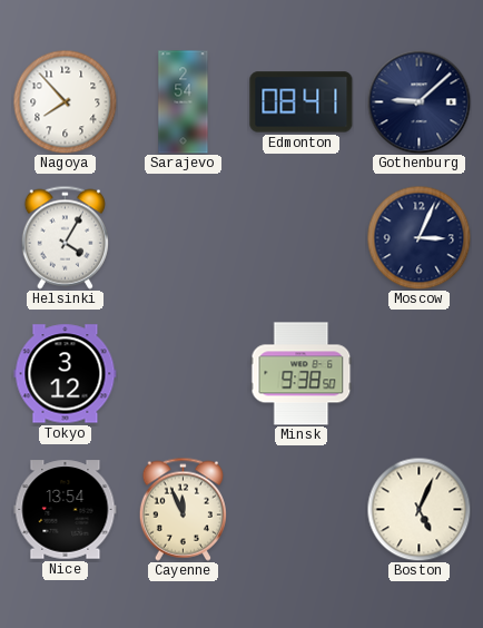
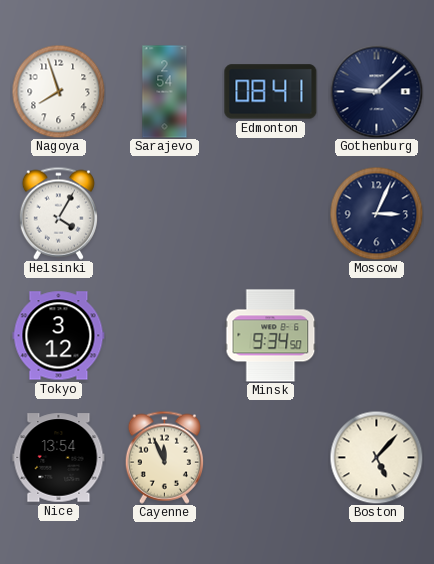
Nagoya: 7:53 -> 7:57
Minsk: 9:38 -> 9:34
Boston: 5:04 -> 5:07
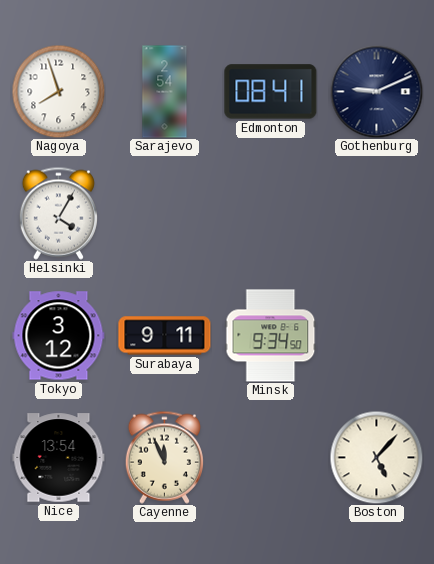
Gothenburg: 9:08 -> 9:11
Moscow: 3:04 -> none
Surabaya: none -> 9:11
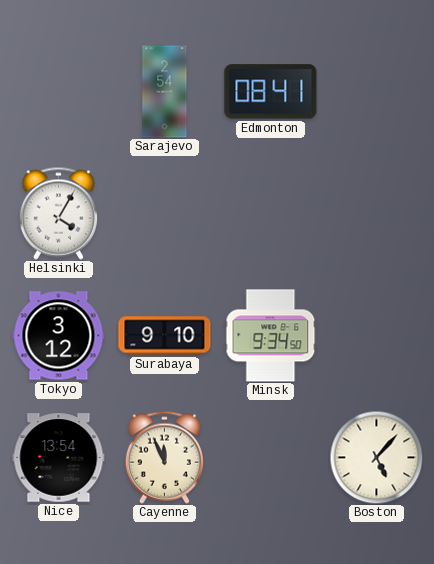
Nagoya: 7:57 -> none
Gothenburg: 9:11 -> none
Surabaya: 9:11 -> 9:10
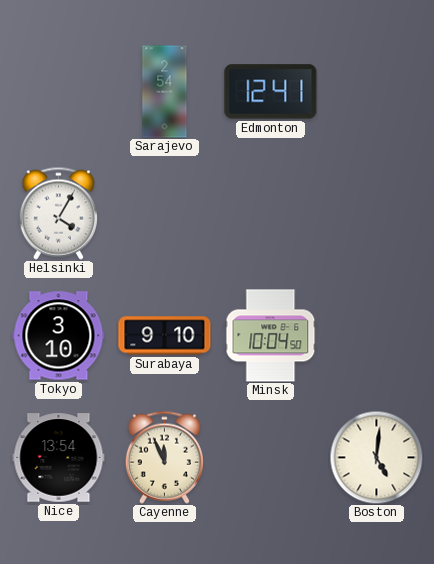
Edmonton: 08:41 -> 12:41
Tokyo: 3:12 -> 3:10
Minsk: 9:34 -> 10:04
Boston: 5:07 -> 5:01
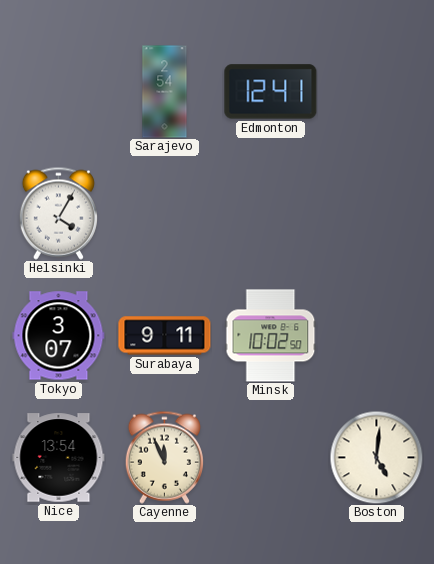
Tokyo: 3:10 -> 3:07
Surabaya: 9:10 -> 9:11
Minsk: 10:04 -> 10:02
